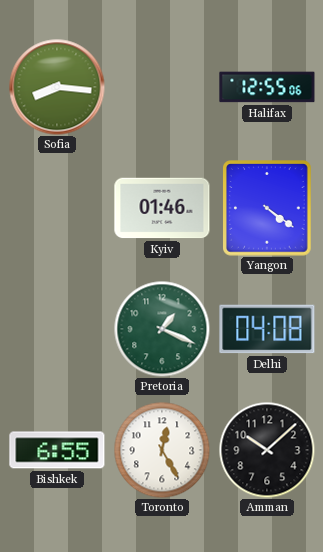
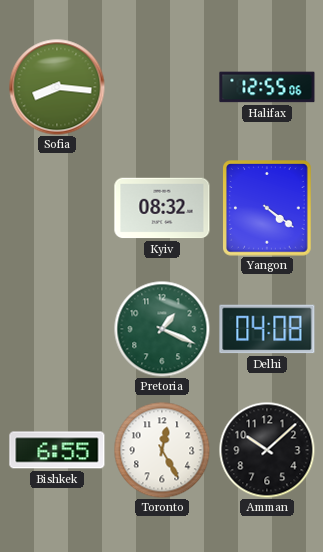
Kyiv: 01:46 -> 08:32
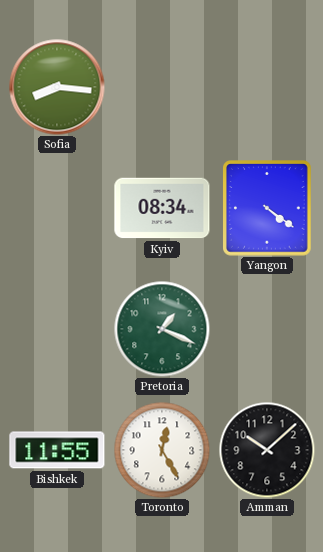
Halifax: 12:55 -> none
Kyiv: 08:32 -> 08:34
Delhi: 04:08 -> none
Bishkek: 6:55 -> 11:55
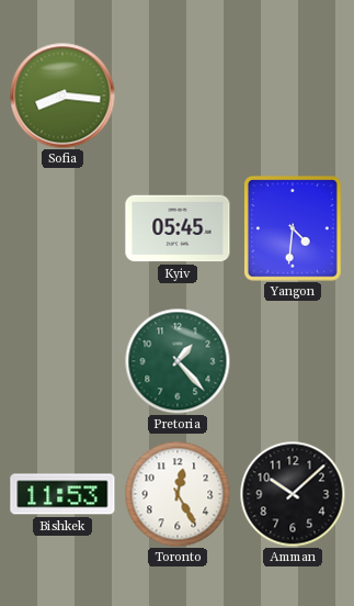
Kyiv: 08:34 -> 05:45
Yangon: 4:21 -> 4:31
Pretoria: 1:19 -> 1:23
Bishkek: 11:55 -> 11:53
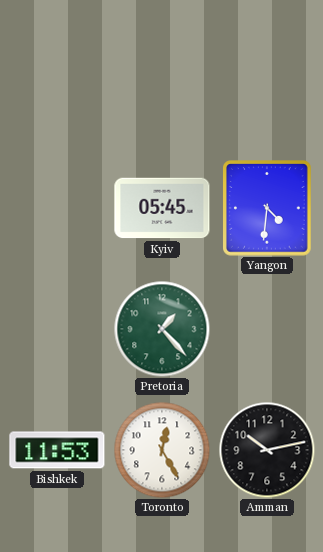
Sofia: 8:16 -> none
Amman: 10:08 -> 10:13
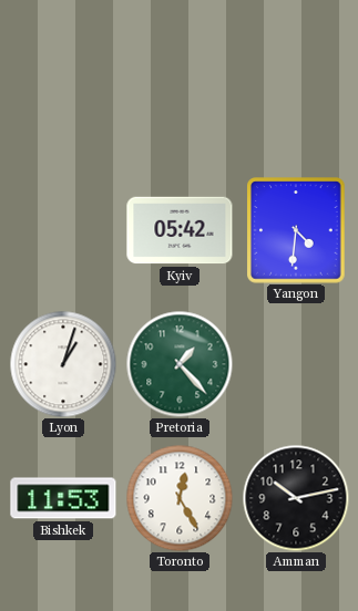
Kyiv: 05:45 -> 05:42
Lyon: none -> 1:03
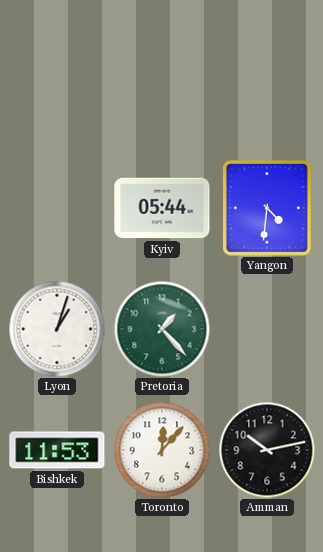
Kyiv: 05:42 -> 05:44
Toronto: 12:25 -> 12:07
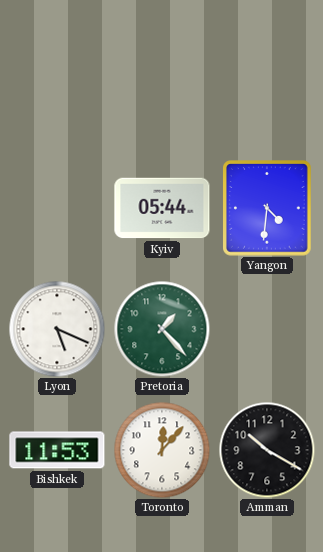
Lyon: 1:03 -> 5:19
Amman: 10:13 -> 10:20
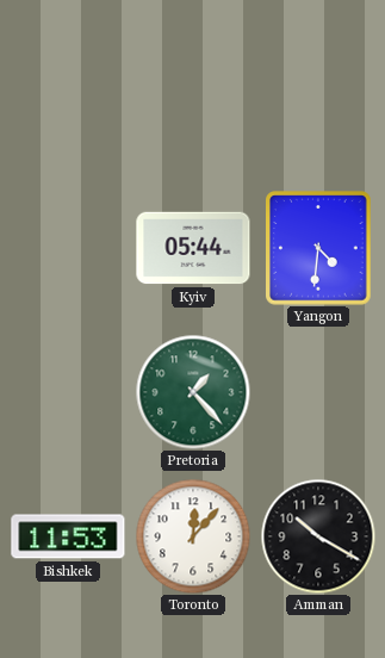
Lyon: 5:19 -> none
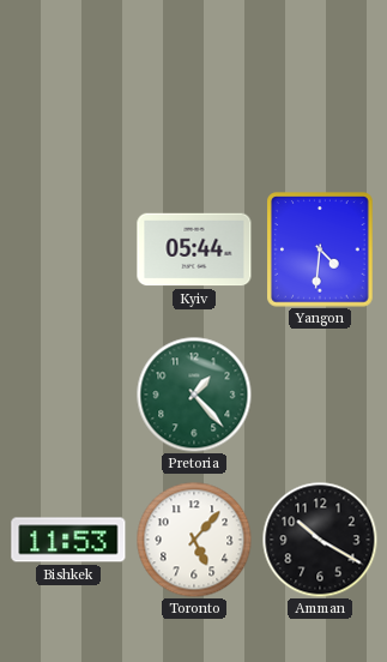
Toronto: 12:07 -> 5:07
